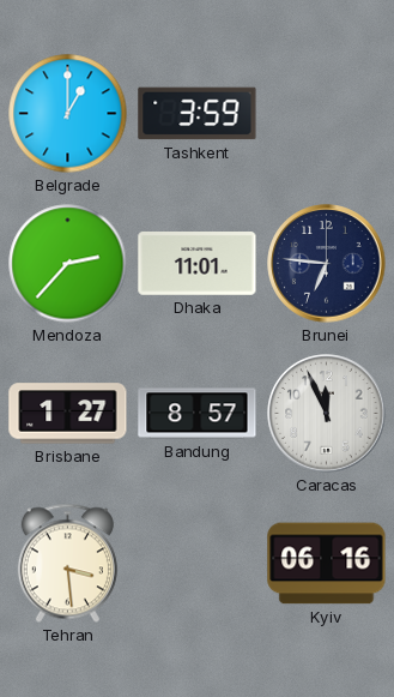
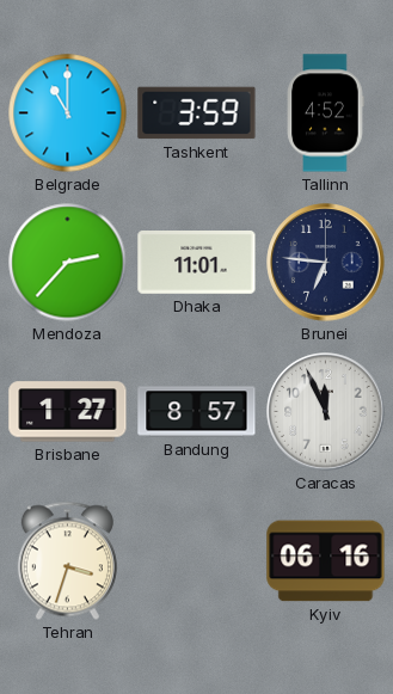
Belgrade: 1:00 -> 11:00
Tallinn: none -> 4:52
Tehran: 3:29 -> 3:33
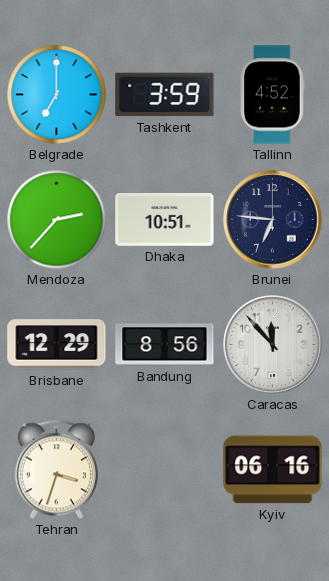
Belgrade: 11:00 -> 7:00
Dhaka: 11:01 -> 10:51
Brisbane: 1:27 -> 12:29
Bandung: 8:57 -> 8:56
Caracas: 11:56 -> 11:53
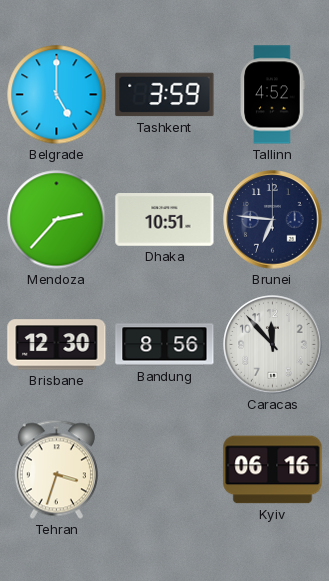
Belgrade: 7:00 -> 5:00
Brisbane: 12:29 -> 12:30
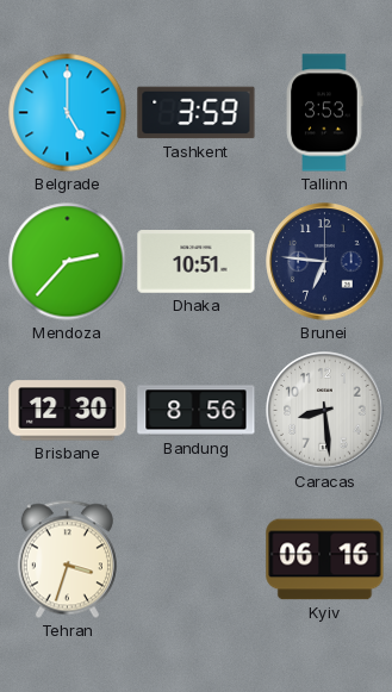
Tallinn: 4:52 -> 3:53
Caracas: 11:53 -> 8:29
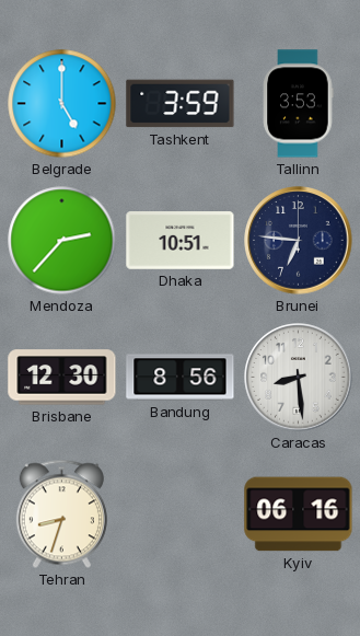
Tehran: 3:33 -> 8:33
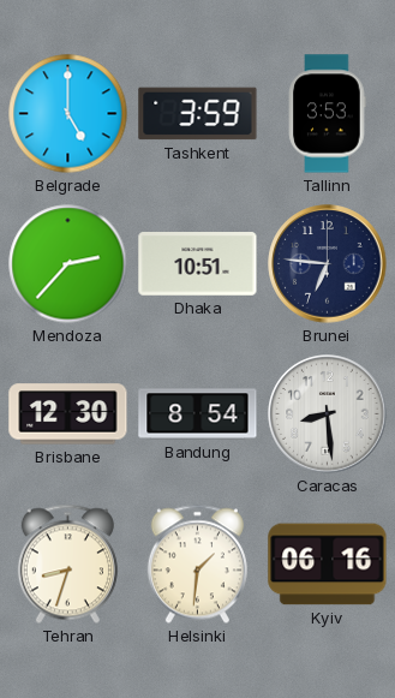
Bandung: 8:56 -> 8:54
Helsinki: none -> 1:31
